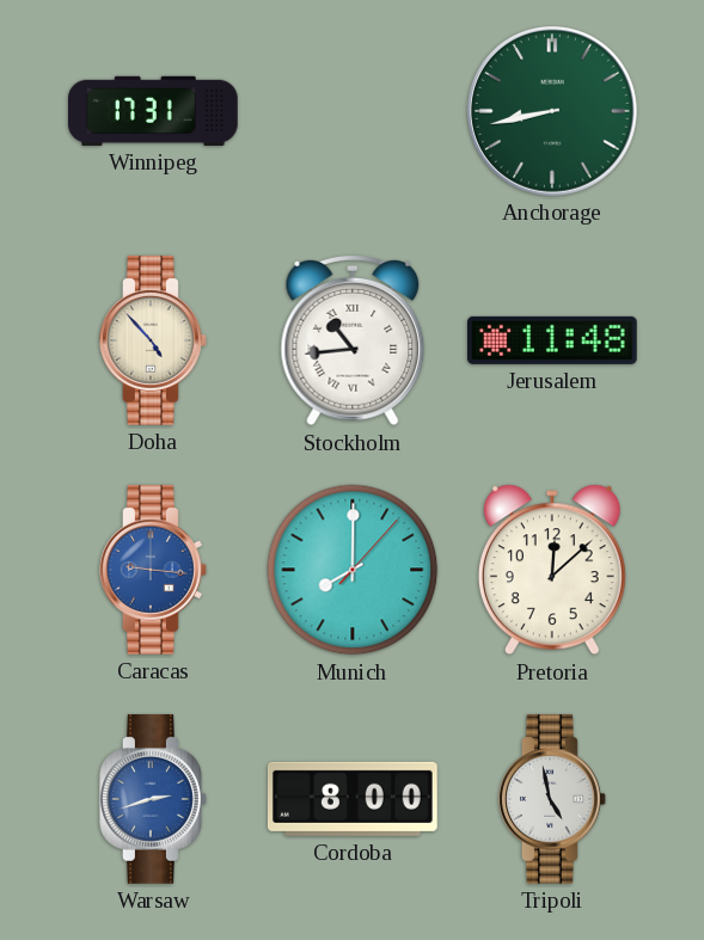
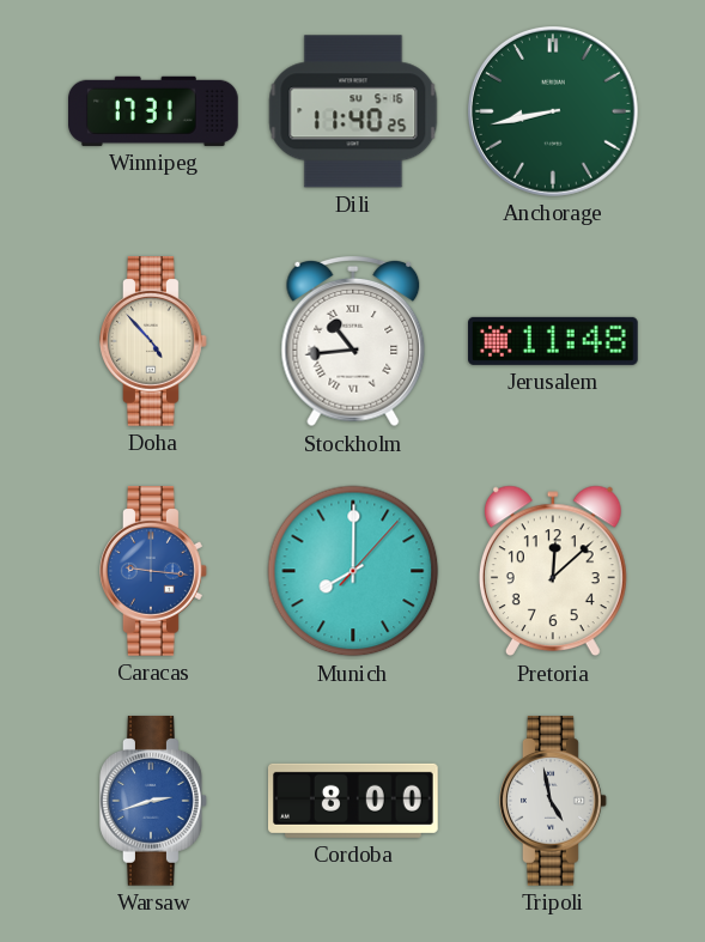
Dili: none -> 11:40
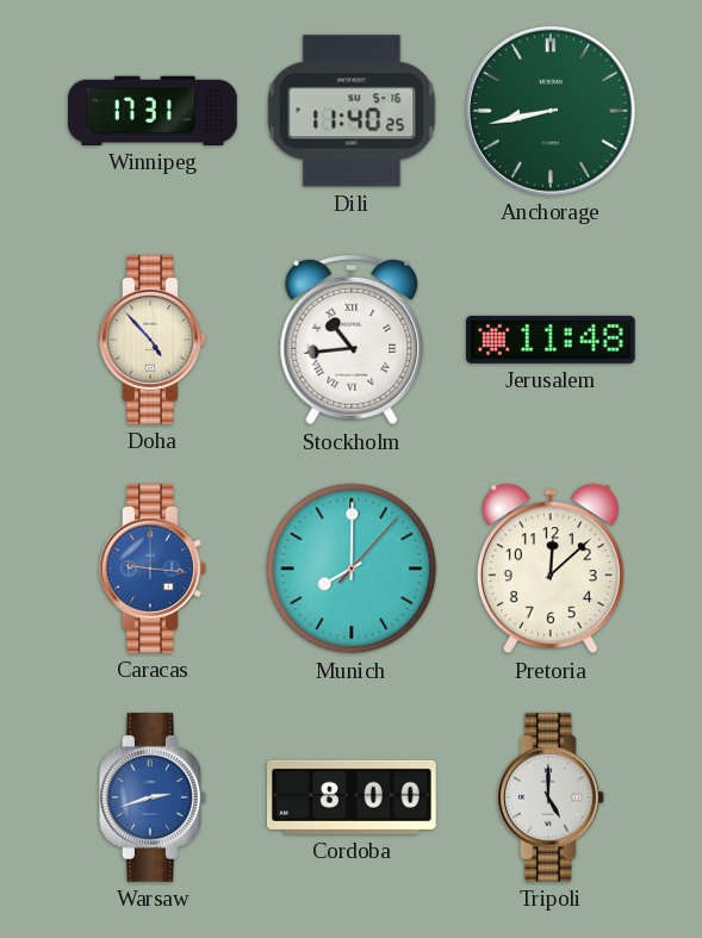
Tripoli: 4:58 -> 5:00
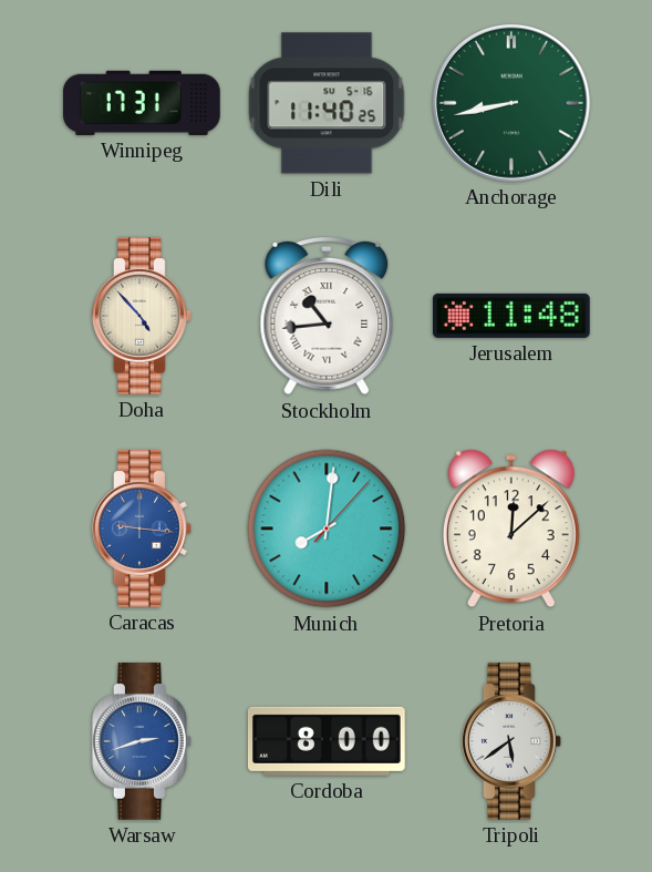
Munich: 8:00 -> 8:01
Tripoli: 5:00 -> 5:39
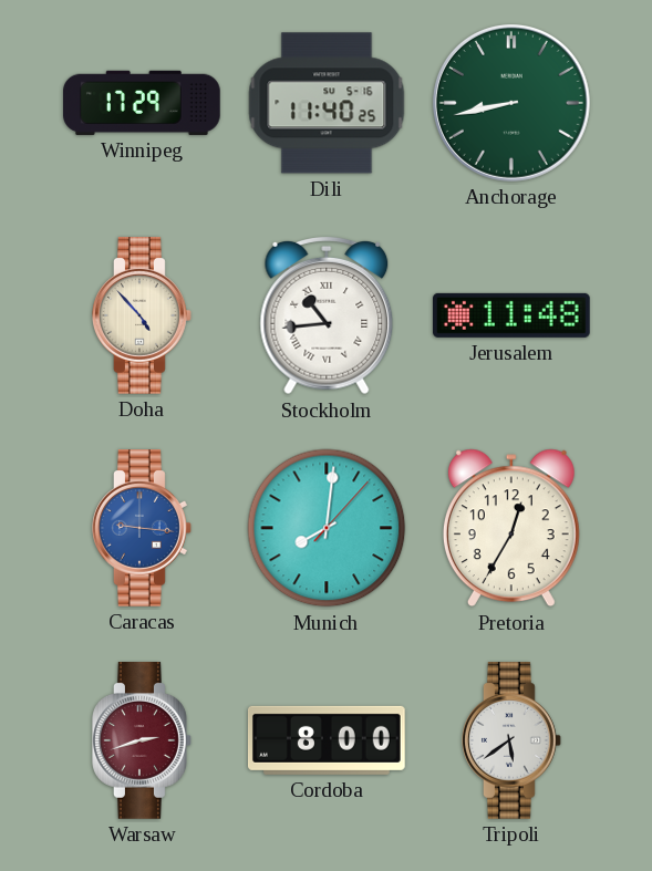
Winnipeg: 17:31 -> 17:29
Pretoria: 12:08 -> 12:35
Warsaw dial: blue -> burgundy
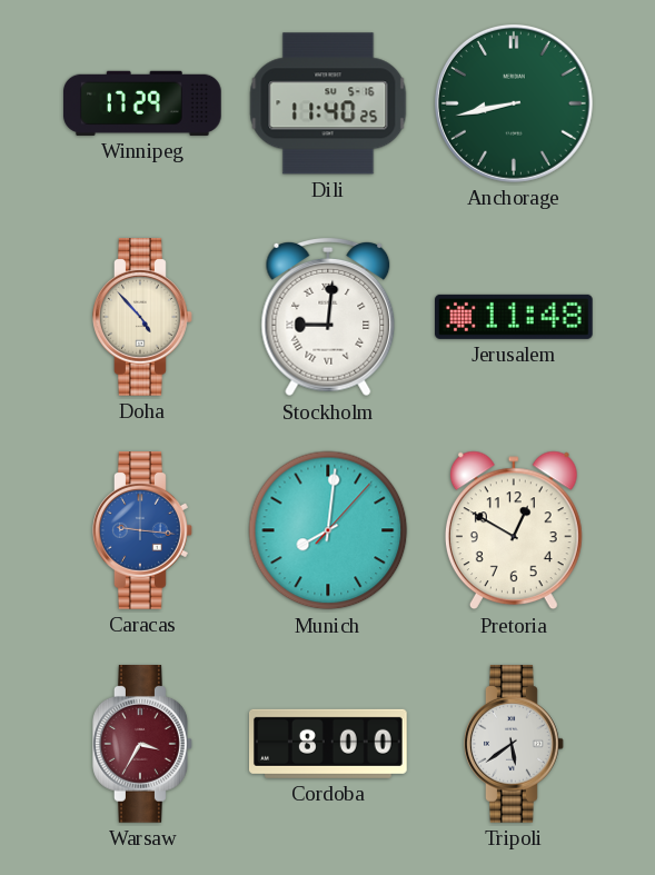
Stockholm: 10:44 -> 9:01
Pretoria: 12:35 -> 12:50
Warsaw: 2:42 -> 3:35
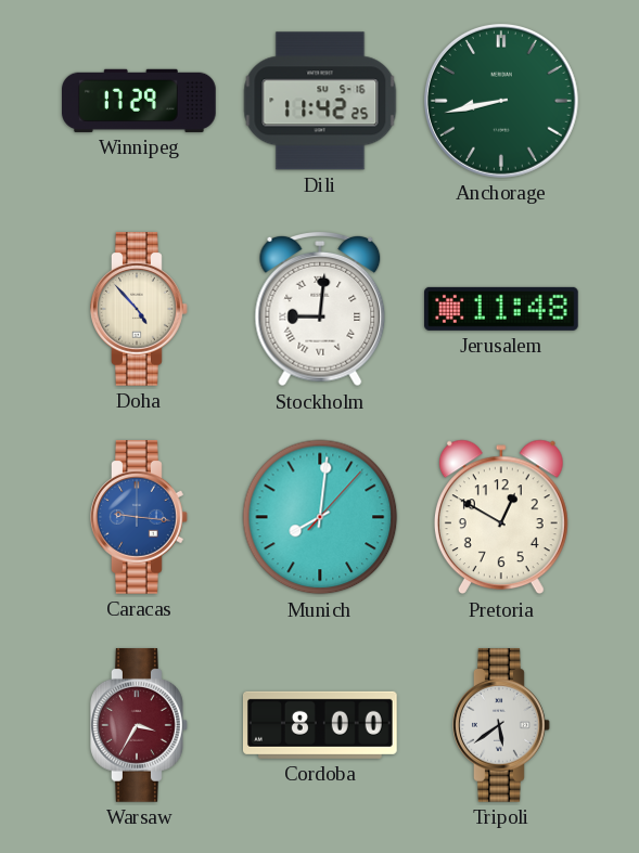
Dili: 11:40 -> 11:42
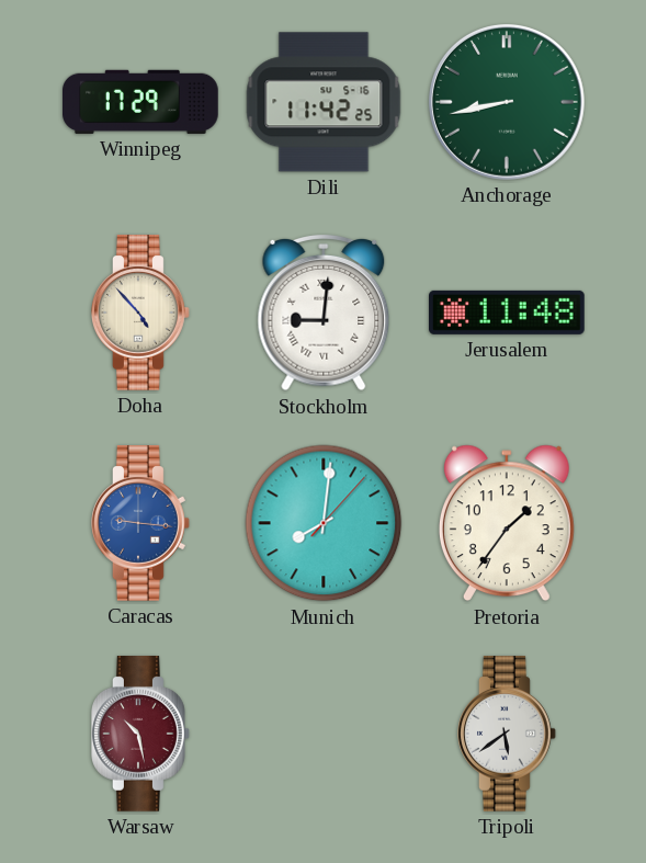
Pretoria: 12:50 -> 1:36
Warsaw: 3:35 -> 10:28
Cordoba: 8:00 -> none
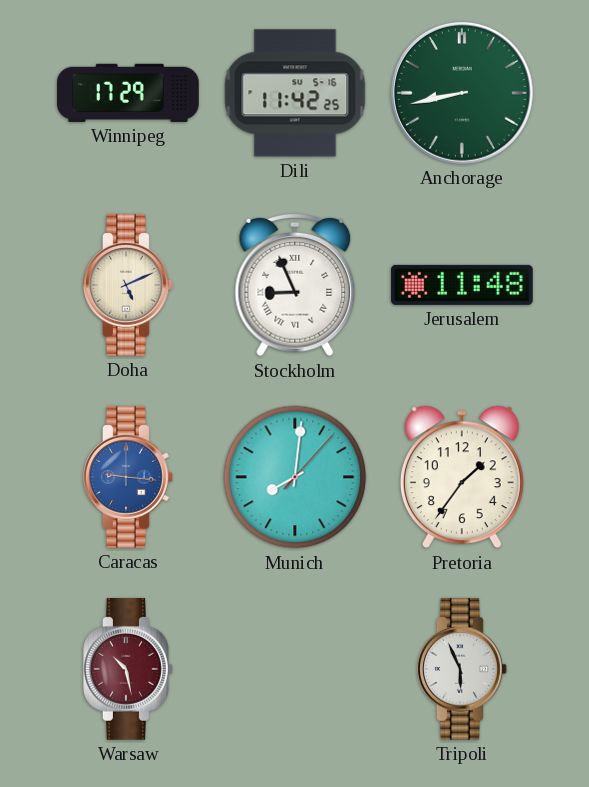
Doha: 4:53 -> 5:11
Stockholm: 9:01 -> 8:56
Tripoli: 5:39 -> 5:56
